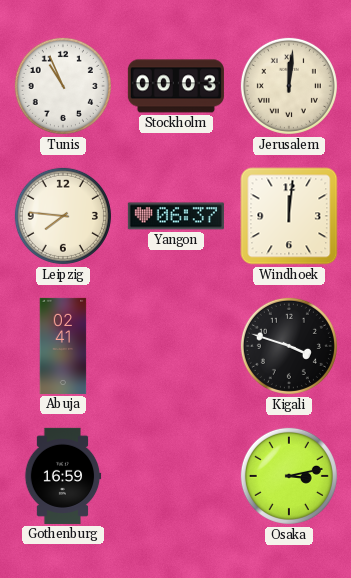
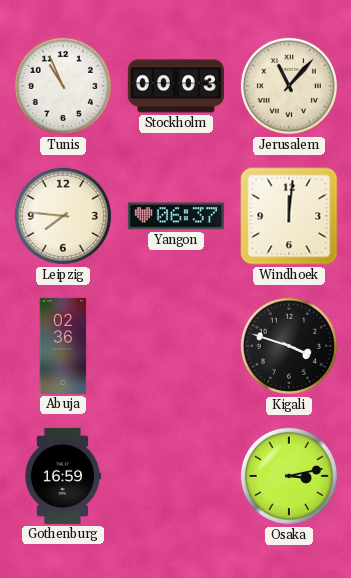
Jerusalem: 12:01 -> 11:07
Abuja: 02:41 -> 02:36
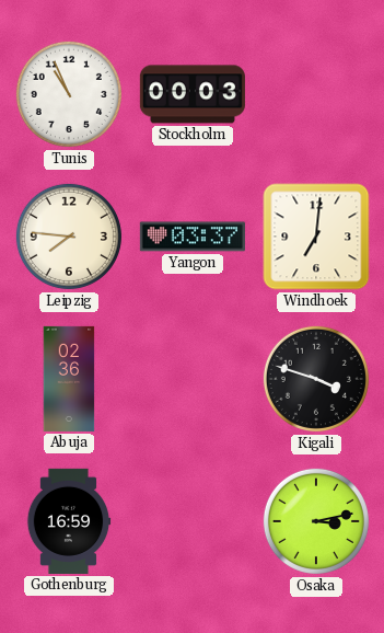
Jerusalem: 11:07 -> none
Yangon: 06:37 -> 03:37
Windhoek: 12:01 -> 7:01
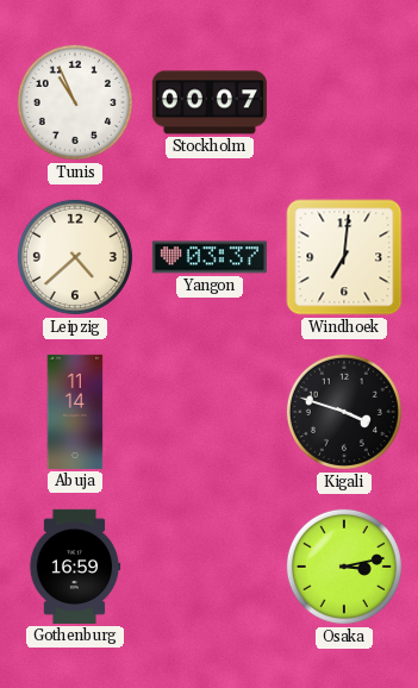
Stockholm: 00:03 -> 00:07
Leipzig: 7:46 -> 4:38
Abuja: 02:36 -> 11:14
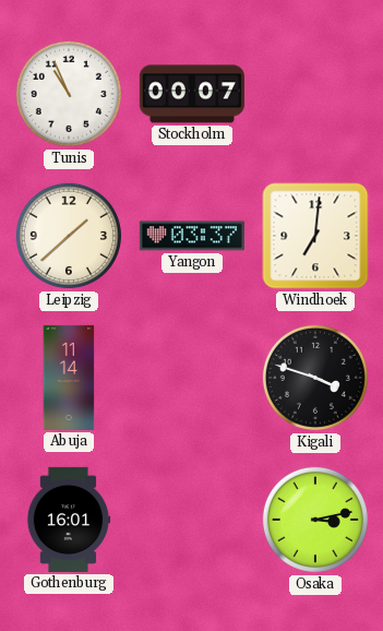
Leipzig: 4:38 -> 1:38
Gothenburg: 16:59 -> 16:01
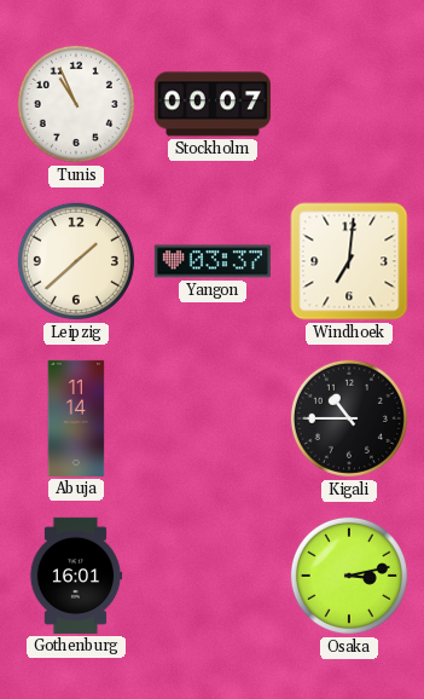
Kigali: 3:48 -> 10:45
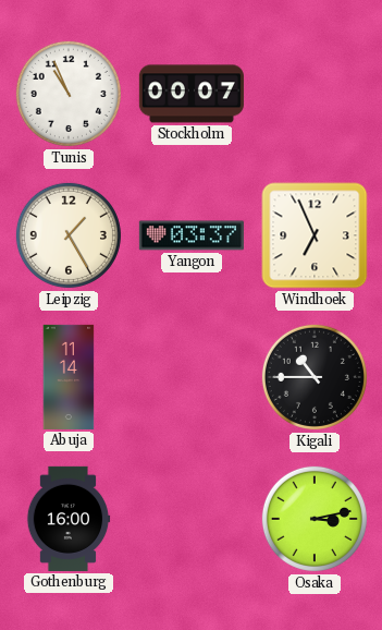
Leipzig: 1:38 -> 1:25
Windhoek: 7:01 -> 6:56
Gothenburg: 16:01 -> 16:00
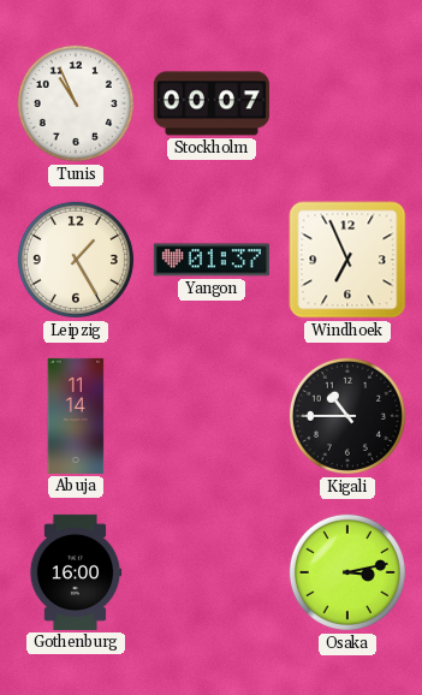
Yangon: 03:37 -> 01:37
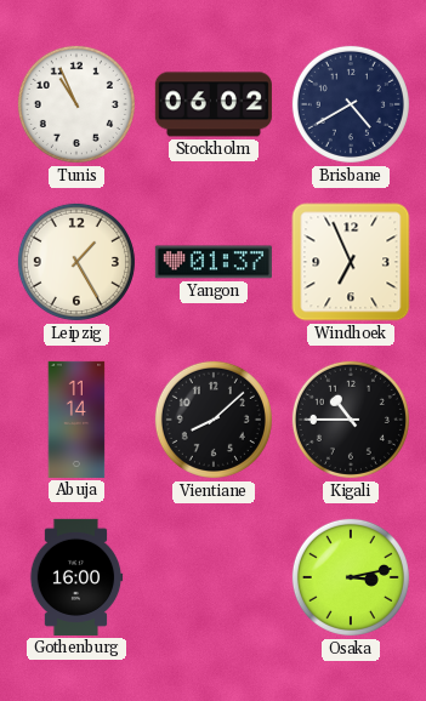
Stockholm: 00:07 -> 06:02
Brisbane: none -> 4:40
Vientiane: none -> 8:08
